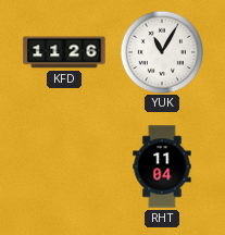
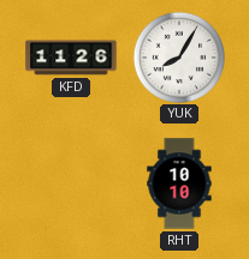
YUK: 11:05 -> 8:05
RHT: 11:04 -> 10:10
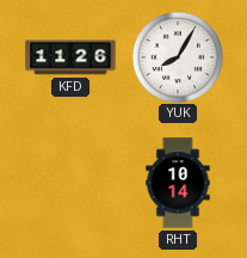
RHT: 10:10 -> 10:14
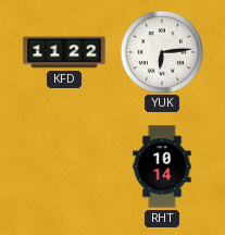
KFD: 11:26 -> 11:22
YUK: 8:05 -> 6:14
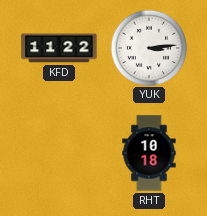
YUK: 6:14 -> 3:14
RHT: 10:14 -> 10:18
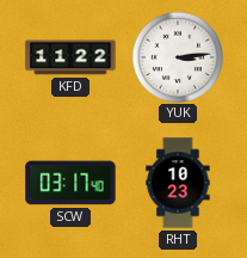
SCW: none -> 03:17
RHT: 10:18 -> 10:23
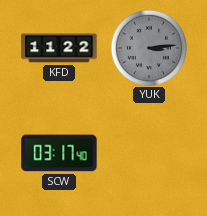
YUK dial: white -> grey
RHT: 10:23 -> none
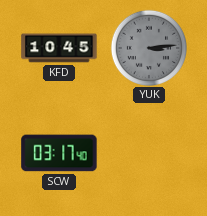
KFD: 11:22 -> 10:45
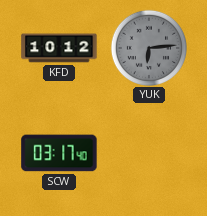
KFD: 10:45 -> 10:12
YUK: 3:14 -> 6:14
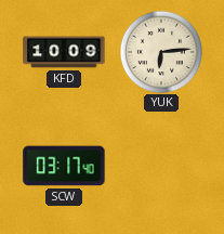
KFD: 10:12 -> 10:09
YUK dial: grey -> cream
